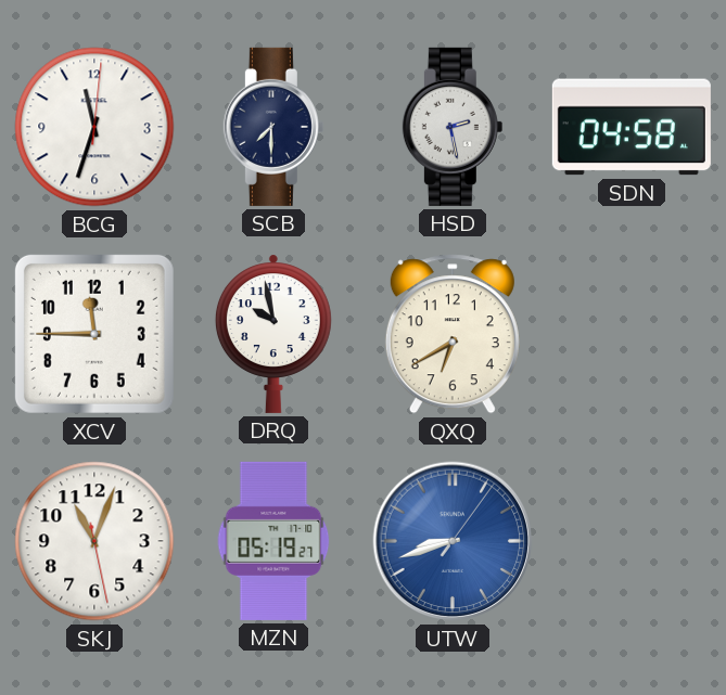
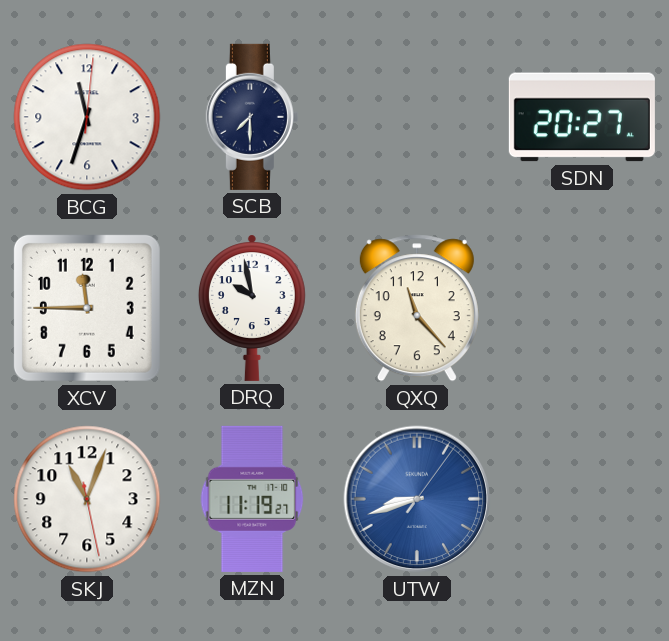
HSD: 2:28 -> none
SDN: 04:58 -> 20:27
QXQ: 6:40 -> 11:23
MZN: 05:19 -> 11:19
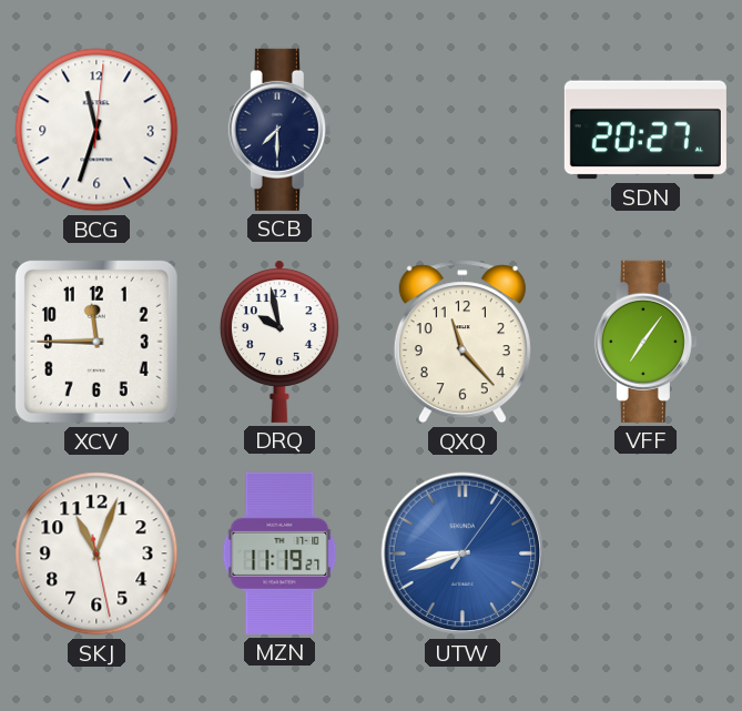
VFF: none -> 7:06
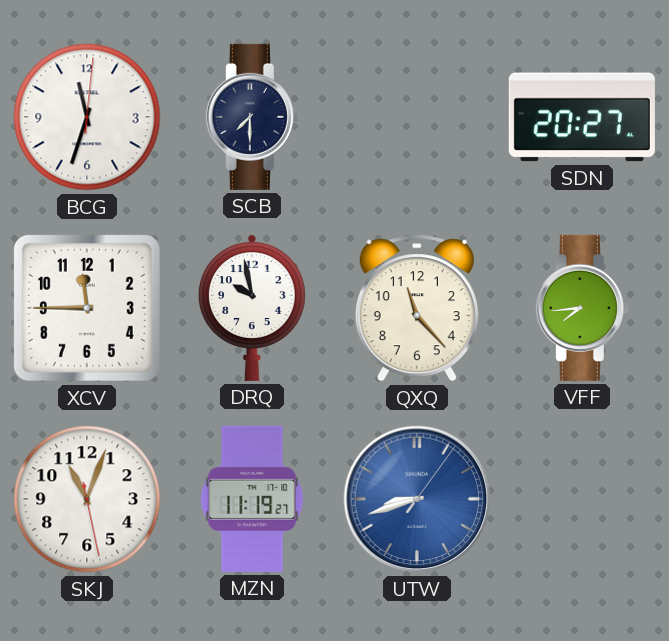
VFF: 7:06 -> 7:44
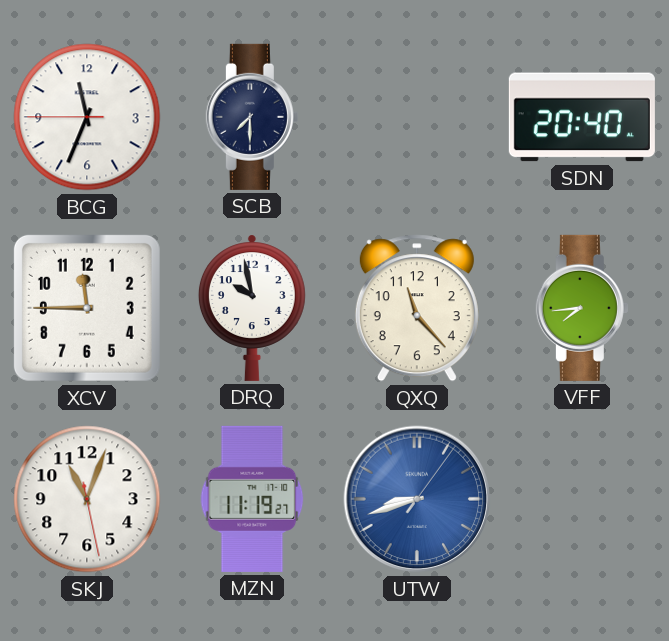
BCG: 11:33:01 -> 11:33:45
SDN: 20:27 -> 20:40
